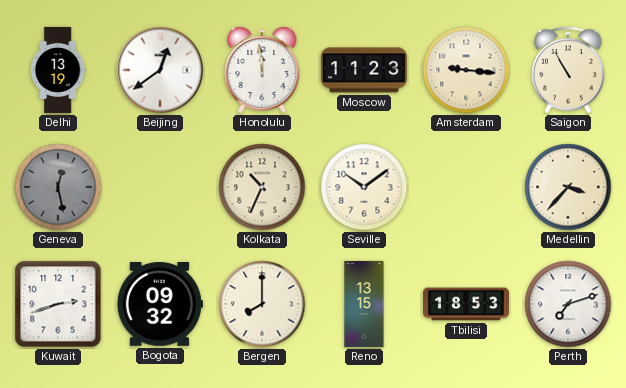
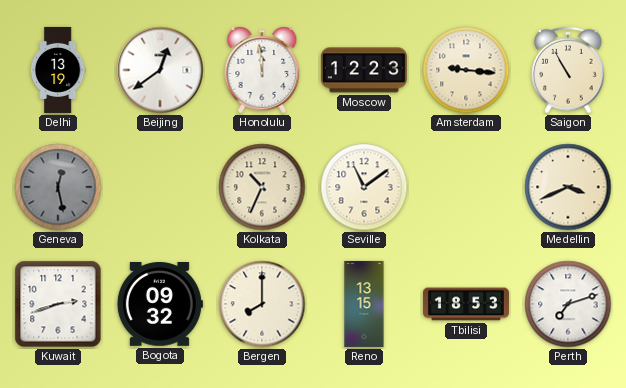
Moscow: 11:23 -> 12:23
Seville: 10:09 -> 11:09
Medellin: 3:37 -> 3:41
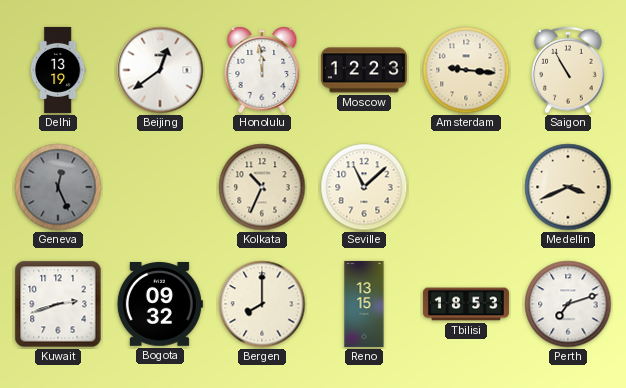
Geneva: 12:28 -> 12:26
Seville: 11:09 -> 11:08
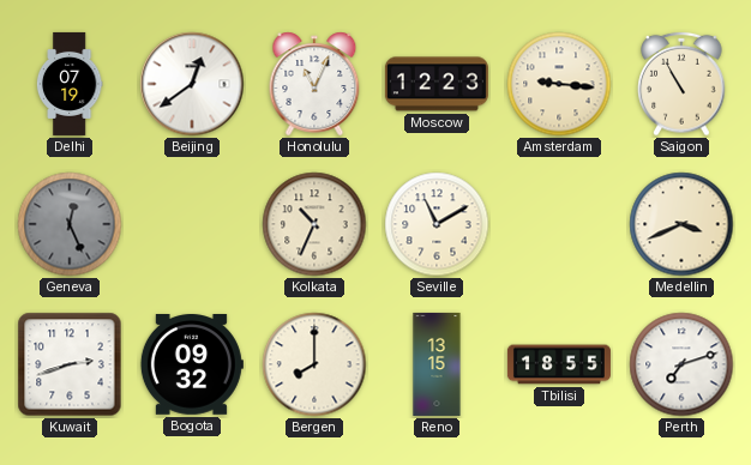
Delhi: 13:19 -> 07:19
Honolulu: 11:59 -> 11:04
Seville: 11:08 -> 11:10
Tbilisi: 18:53 -> 18:55
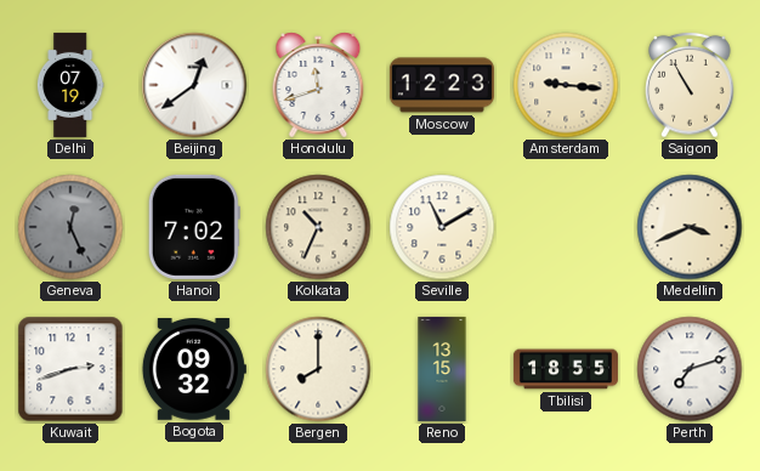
Honolulu: 11:04 -> 11:42
Hanoi: none -> 7:02
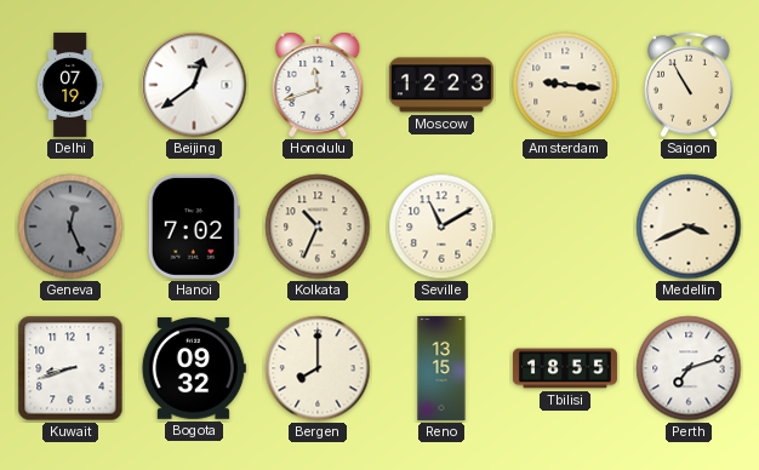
Kuwait: 2:42 -> 8:42
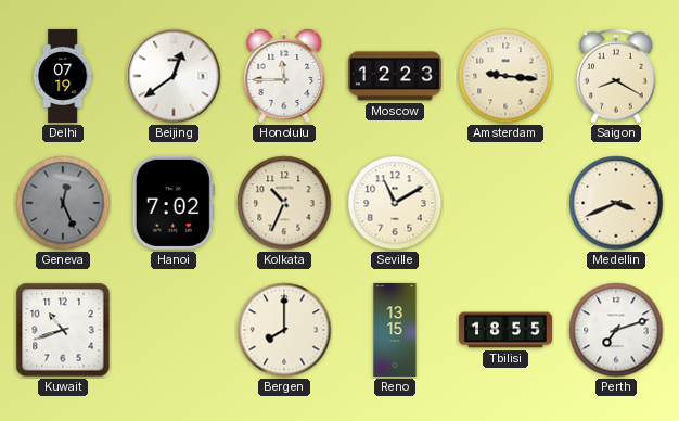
Honolulu: 11:42 -> 11:45
Saigon: 10:55 -> 8:20
Kuwait: 8:42 -> 10:42
Bogota: 09:32 -> none
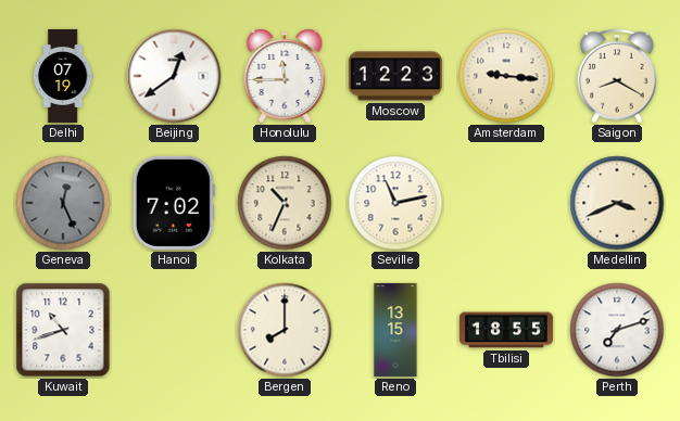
Seville: 11:10 -> 11:13
